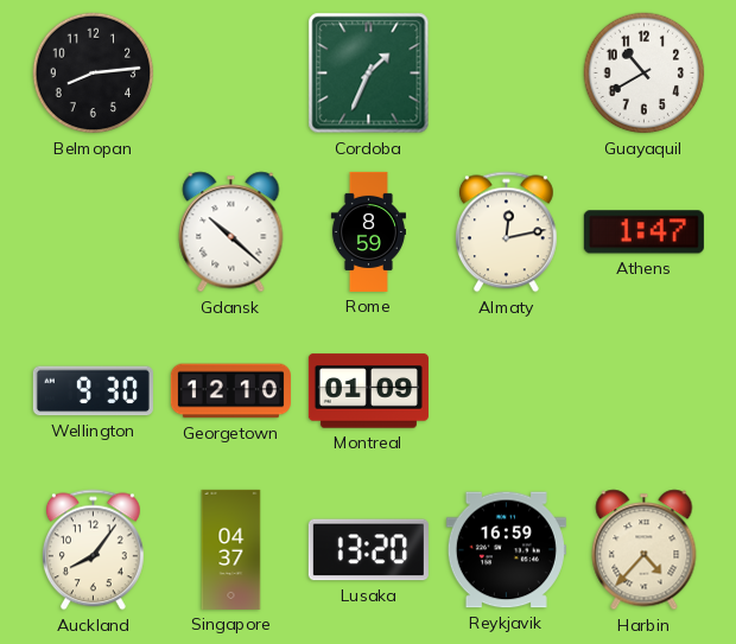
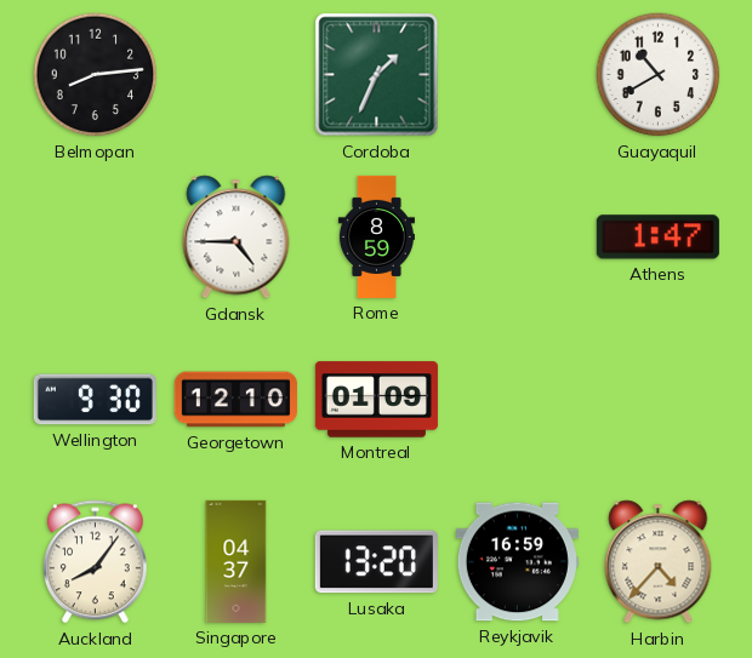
Gdansk: 10:22 -> 4:45
Almaty: 12:13 -> none
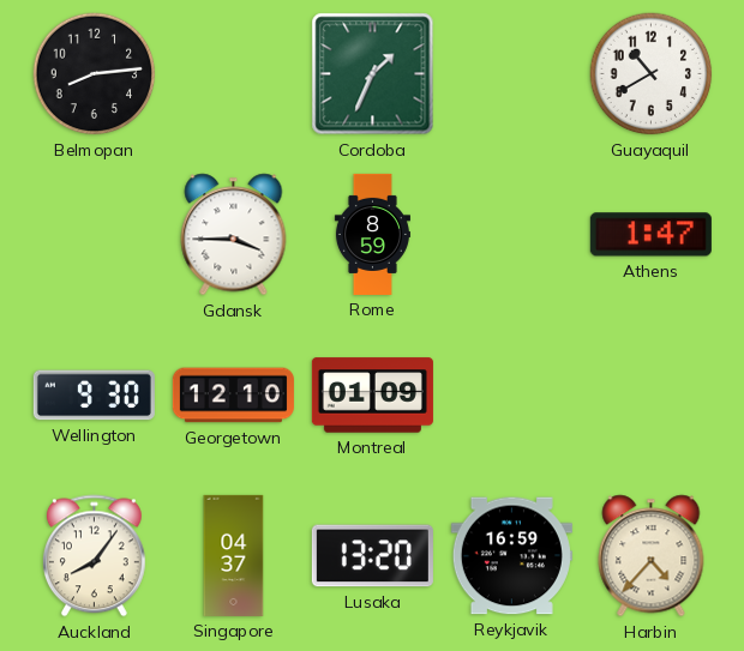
Gdansk: 4:45 -> 3:45
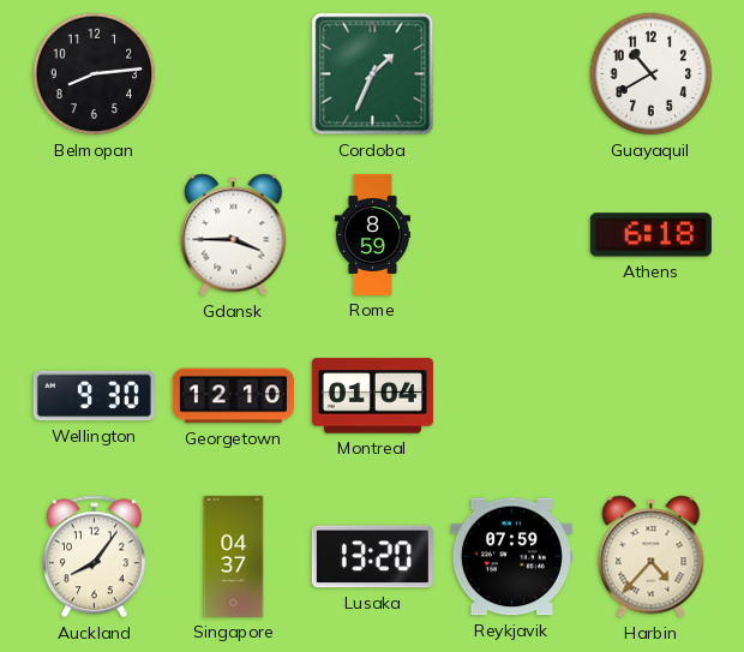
Athens: 1:47 -> 6:18
Montreal: 01:09 -> 01:04
Reykjavik: 16:59 -> 07:59
